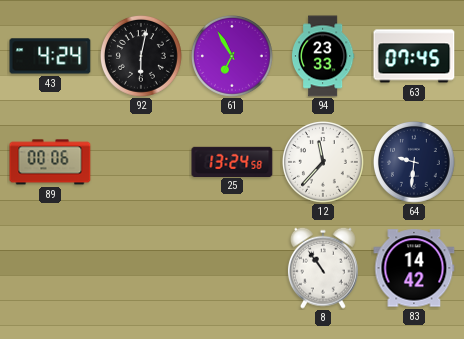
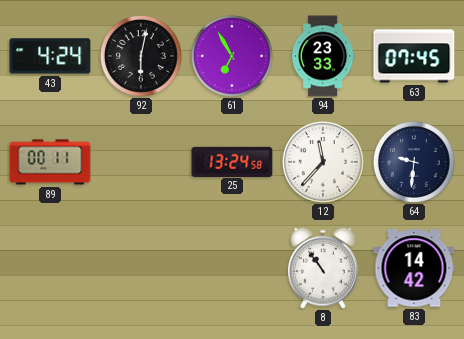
89: 00:06 -> 00:11
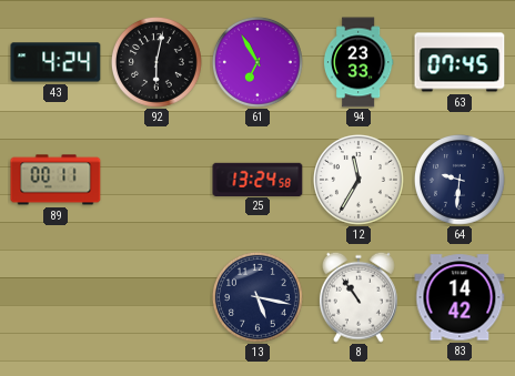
12: 11:37 -> 11:35
13: none -> 5:17
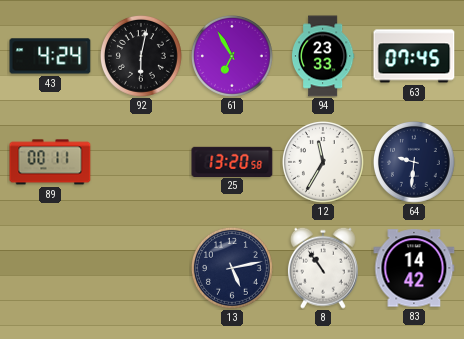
25: 13:24 -> 13:20
13: 5:17 -> 5:13
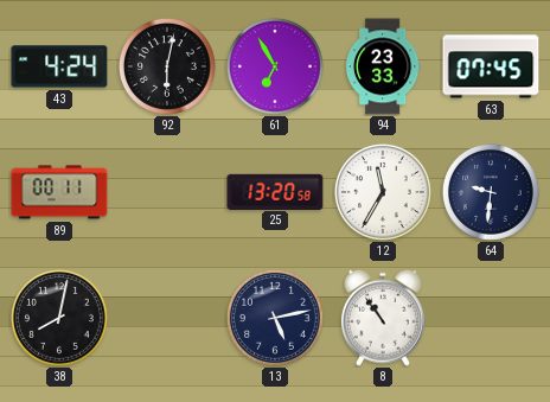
38: none -> 8:02
83: 14:42 -> none
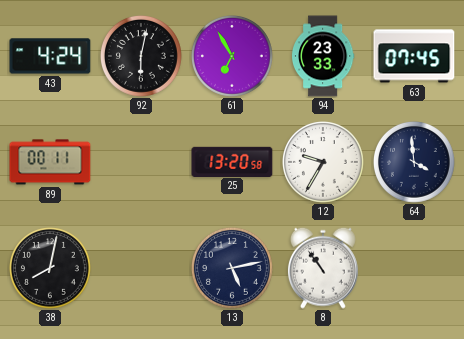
12: 11:35 -> 9:35
64: 9:31 -> 3:59
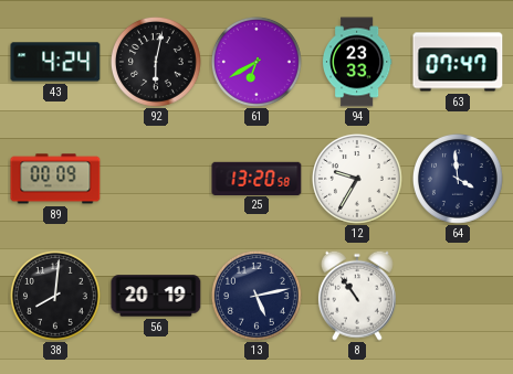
61: 6:55 -> 6:40
63: 07:45 -> 07:47
89: 00:11 -> 00:09
38: 8:02 -> 8:01
56: none -> 20:19
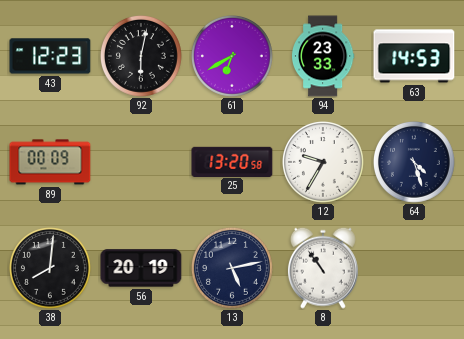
43: 4:24 -> 12:23
63: 07:47 -> 14:53
64: 3:59 -> 4:27
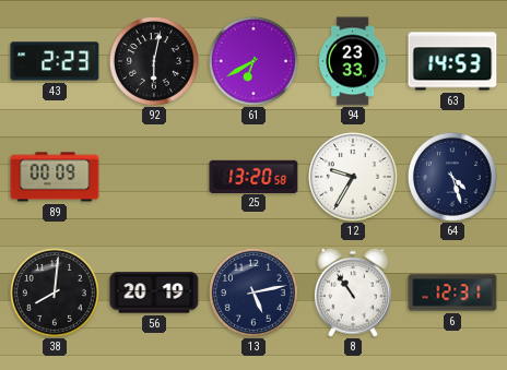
43: 12:23 -> 2:23
6: none -> 12:31
